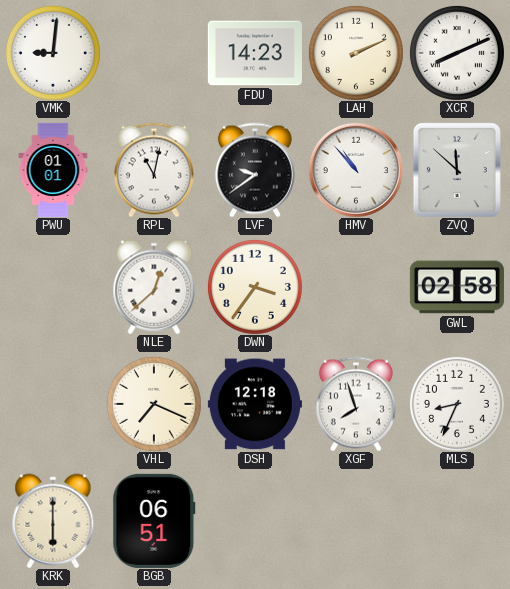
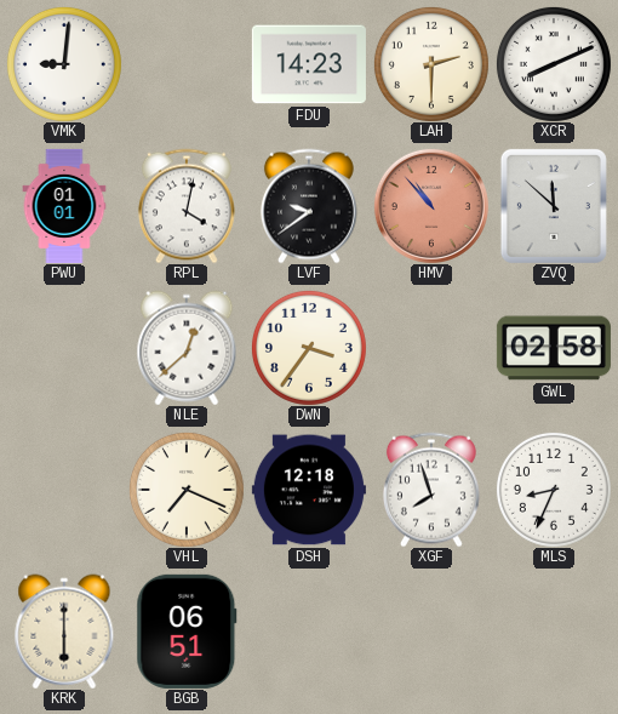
LAH: 2:11 -> 2:30
RPL: 11:02 -> 4:02
HMV dial: white -> salmon
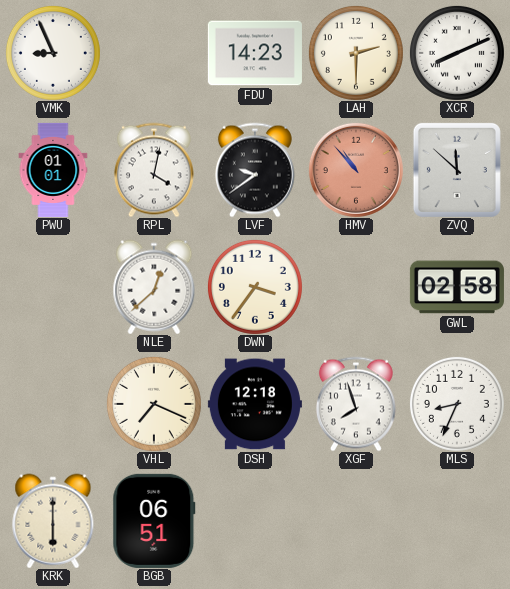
VMK: 9:01 -> 8:56
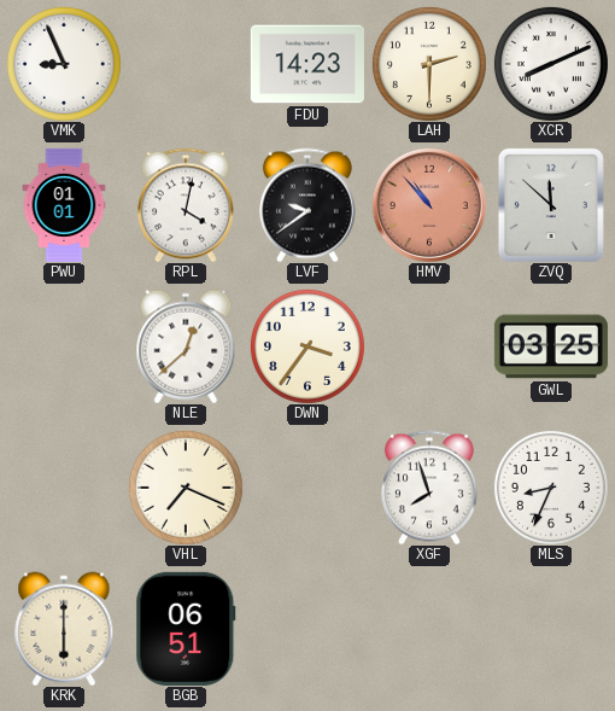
GWL: 02:58 -> 03:25
DSH: 12:18 -> none
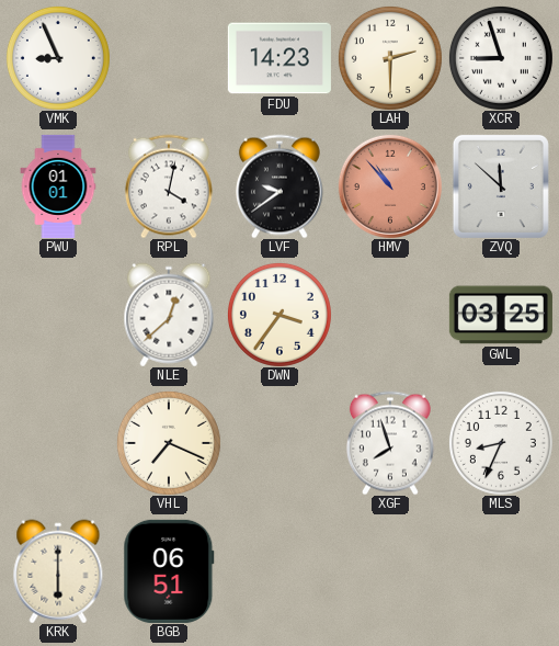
XCR: 8:11 -> 8:57
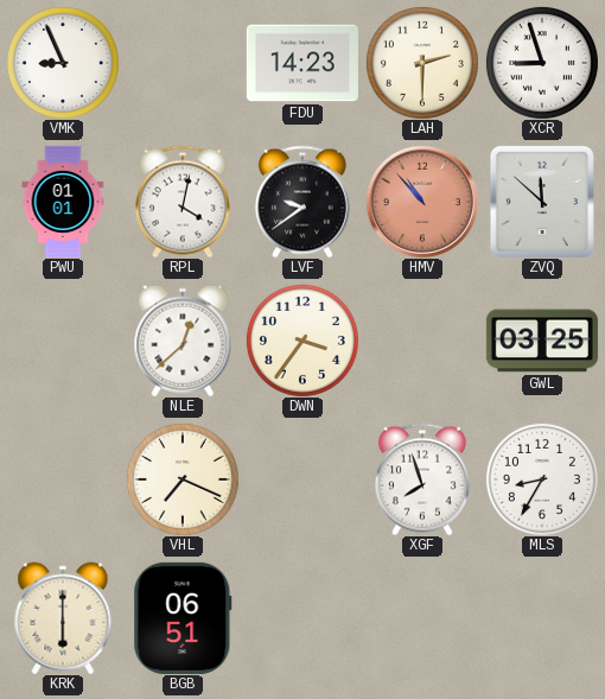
MLS: 8:34 -> 8:35
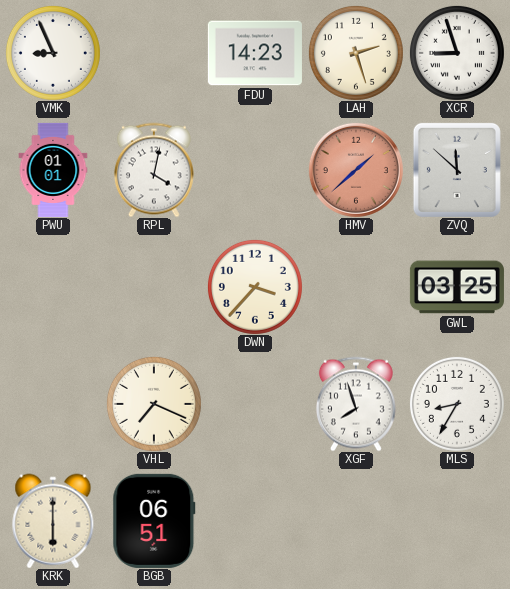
LAH: 2:30 -> 2:27
LVF: 9:39 -> none
HMV: 10:53 -> 1:38
NLE: 12:38 -> none
DWN: 3:36 -> 3:37
